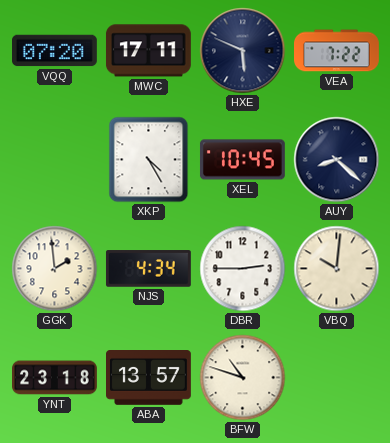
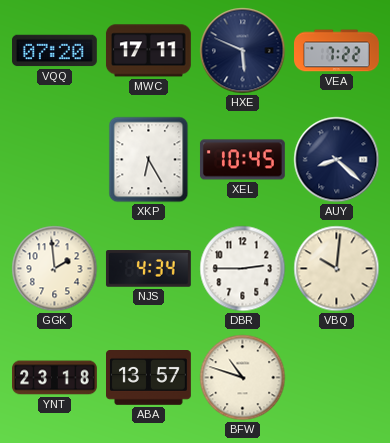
XKP: 4:25 -> 6:25
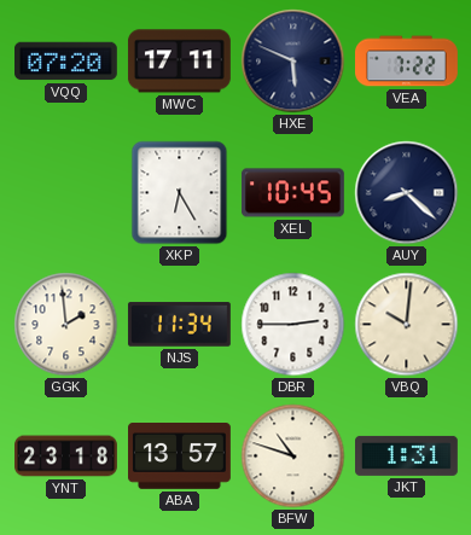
NJS: 4:34 -> 11:34
JKT: none -> 1:31
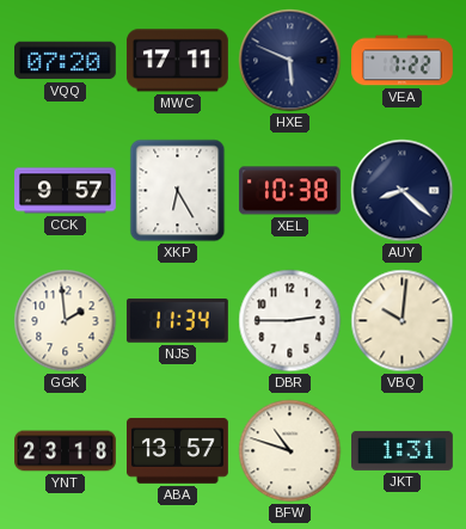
CCK: none -> 9:57
XEL: 10:45 -> 10:38
